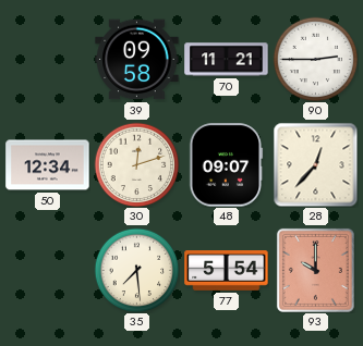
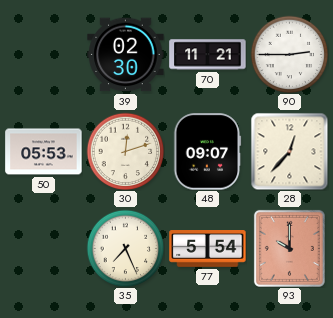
39: 09:58 -> 02:30
50: 12:34 -> 05:53
35: 7:29 -> 7:26
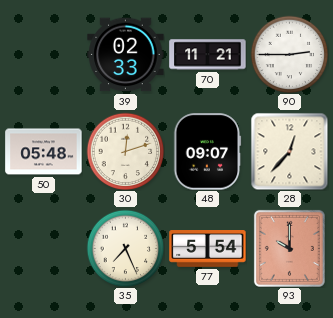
39: 02:30 -> 02:33
50: 05:53 -> 05:48
